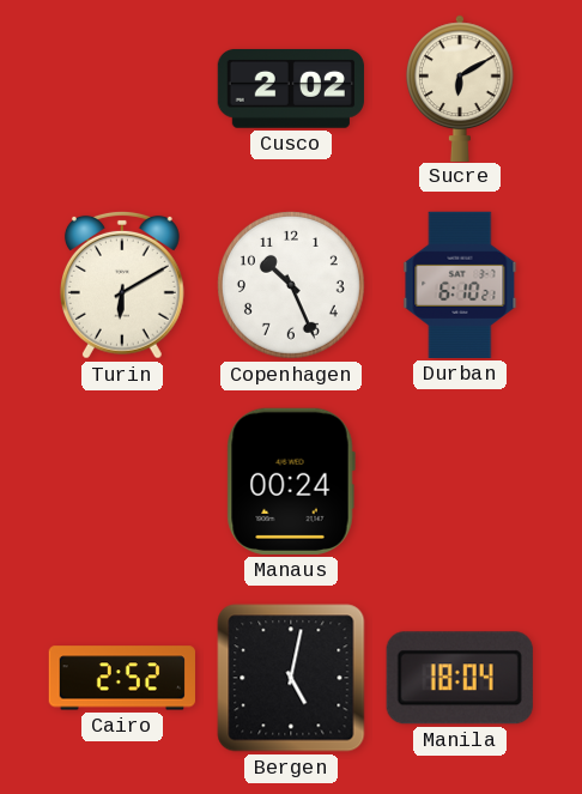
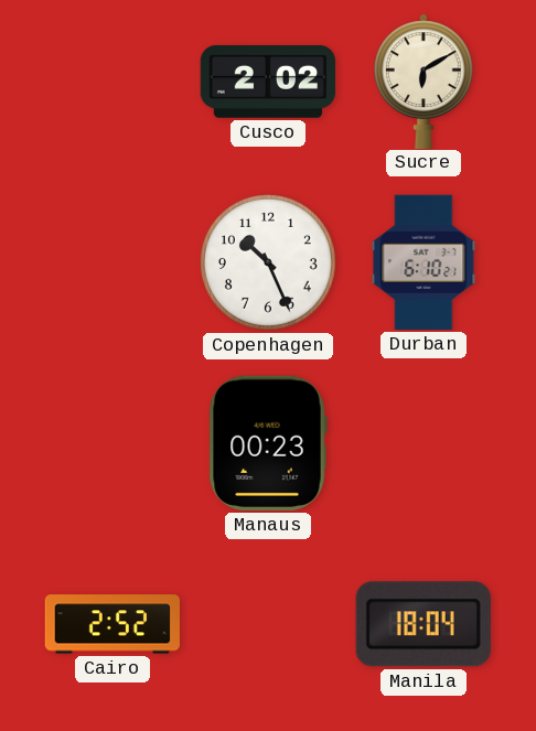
Turin: 6:10 -> none
Manaus: 00:24 -> 00:23
Bergen: 5:02 -> none
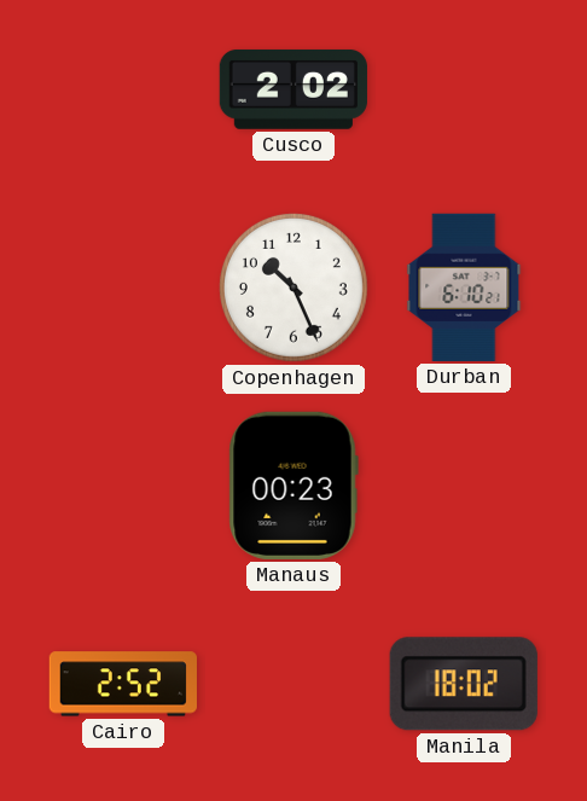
Sucre: 6:10 -> none
Manila: 18:04 -> 18:02
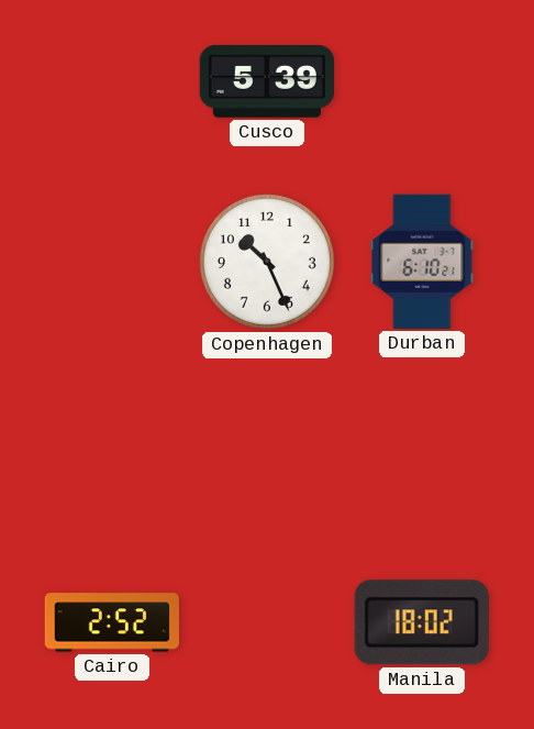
Cusco: 2:02 -> 5:39
Manaus: 00:23 -> none
